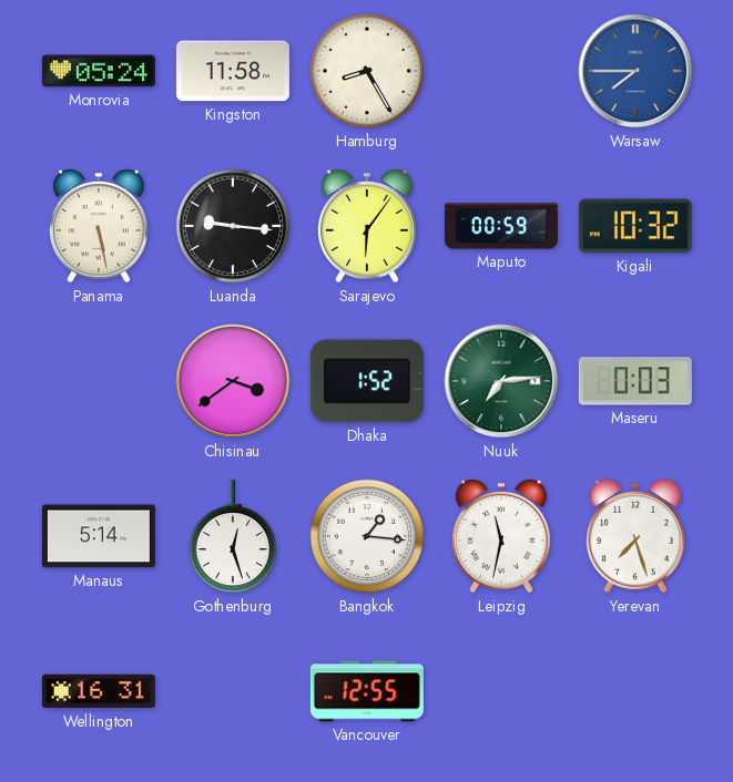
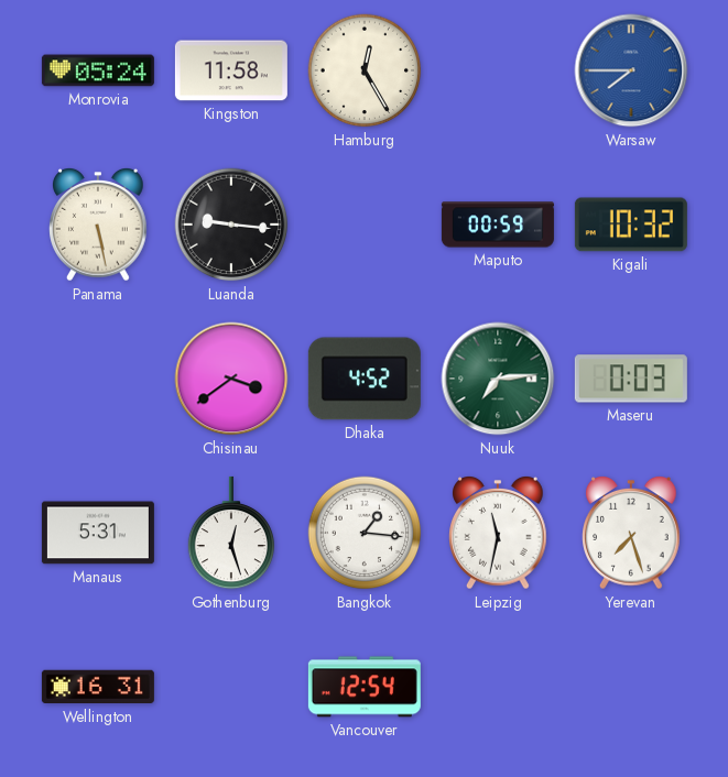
Hamburg: 8:25 -> 12:25
Sarajevo: 6:06 -> none
Dhaka: 1:52 -> 4:52
Manaus: 5:14 -> 5:31
Vancouver: 12:55 -> 12:54
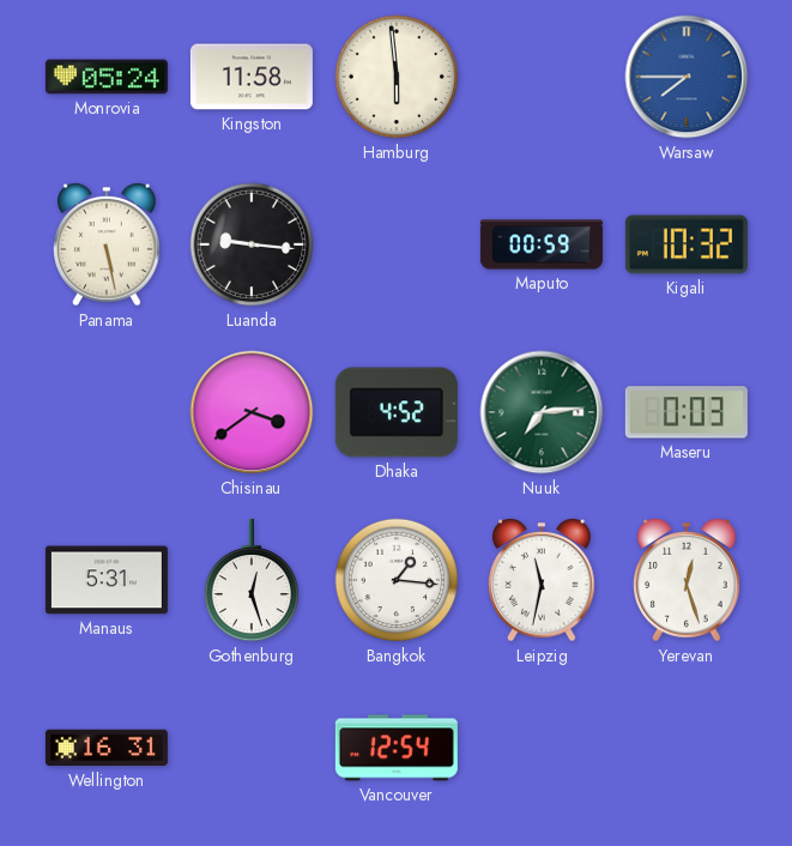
Hamburg: 12:25 -> 5:59
Yerevan: 7:27 -> 12:27
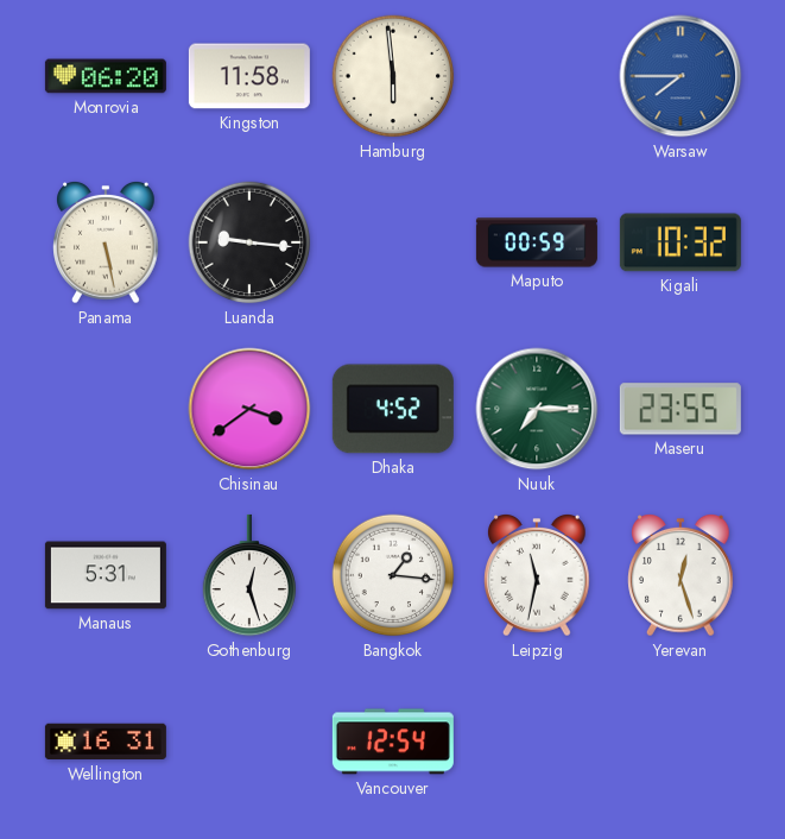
Monrovia: 05:24 -> 06:20
Nuuk: 7:14 -> 7:15
Maseru: 0:03 -> 23:55
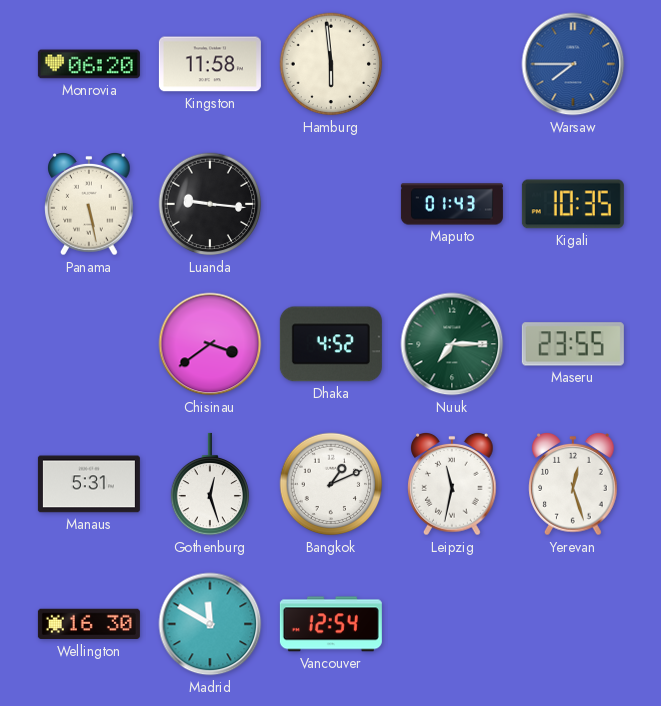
Maputo: 00:59 -> 01:43
Kigali: 10:32 -> 10:35
Bangkok: 1:16 -> 1:11
Wellington: 16:31 -> 16:30
Madrid: none -> 11:50
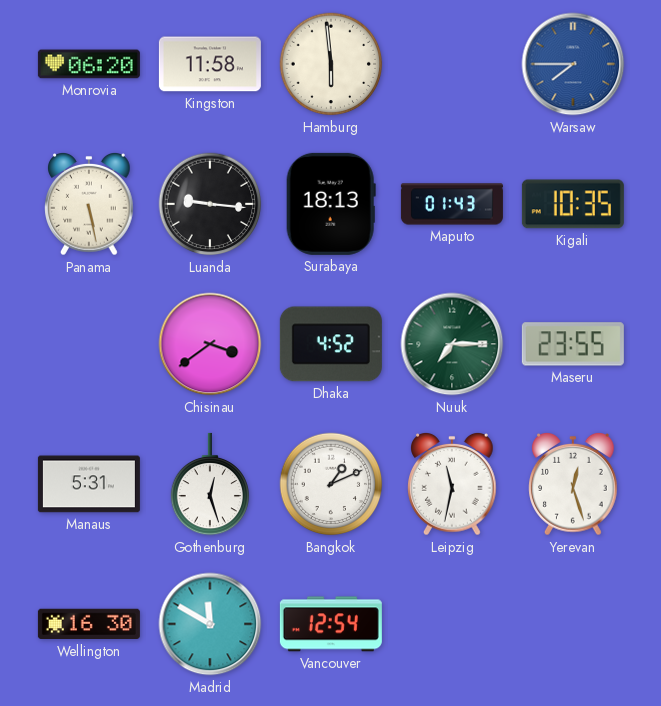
Surabaya: none -> 18:13
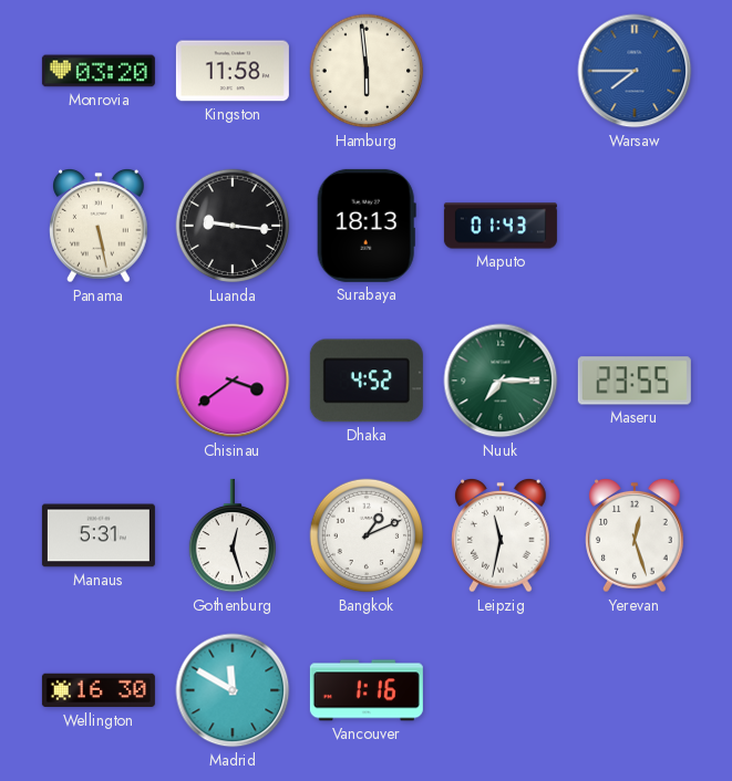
Monrovia: 06:20 -> 03:20
Kigali: 10:35 -> none
Vancouver: 12:54 -> 1:16
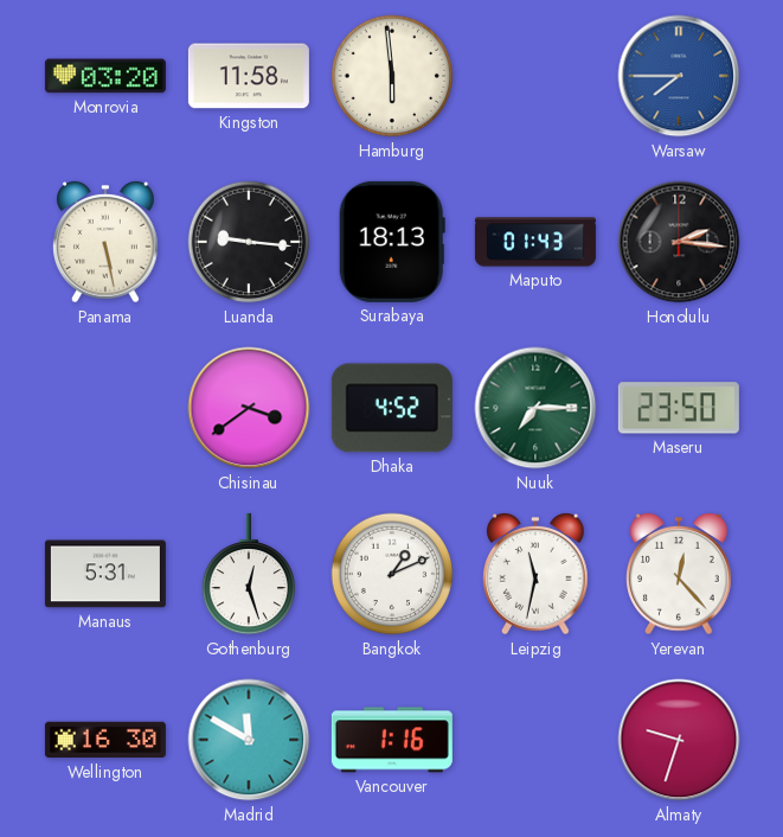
Honolulu: none -> 2:16
Maseru: 23:55 -> 23:50
Yerevan: 12:27 -> 12:23
Almaty: none -> 9:33
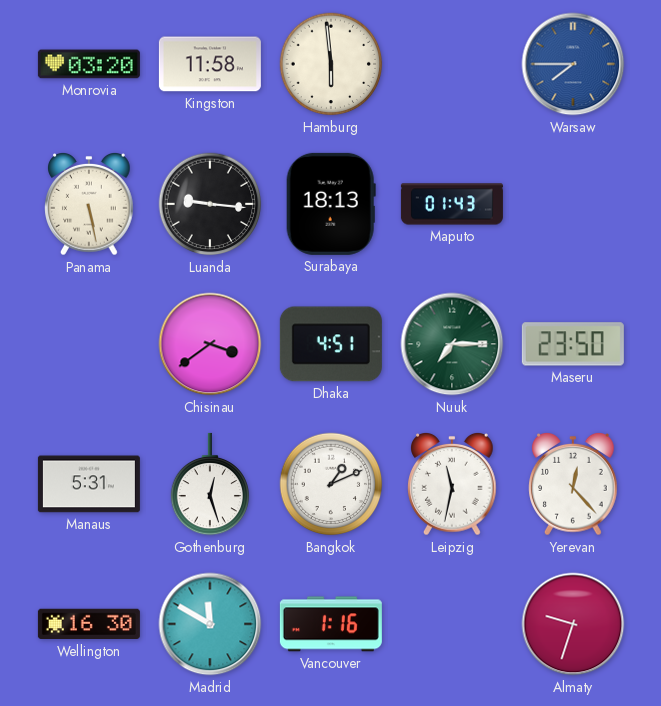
Honolulu: 2:16 -> none
Dhaka: 4:52 -> 4:51
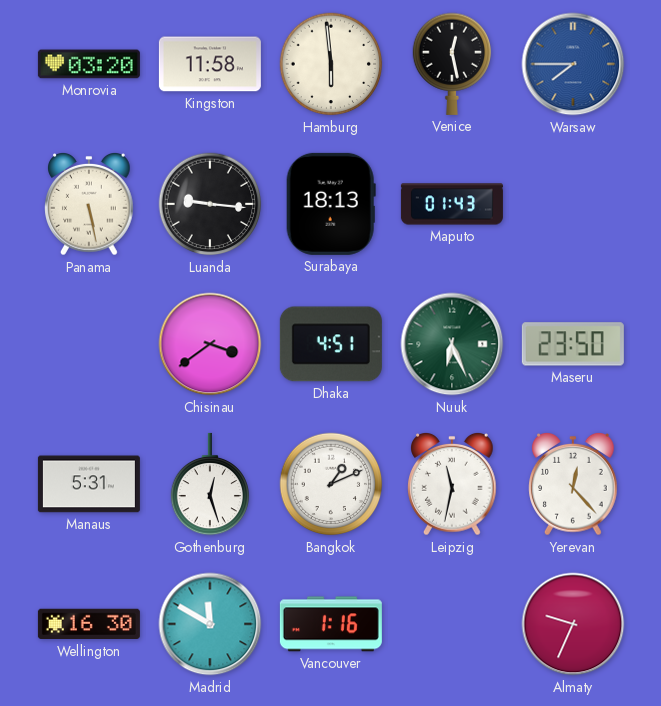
Venice: none -> 12:28
Nuuk: 7:15 -> 6:26
Almaty: 9:33 -> 9:34
